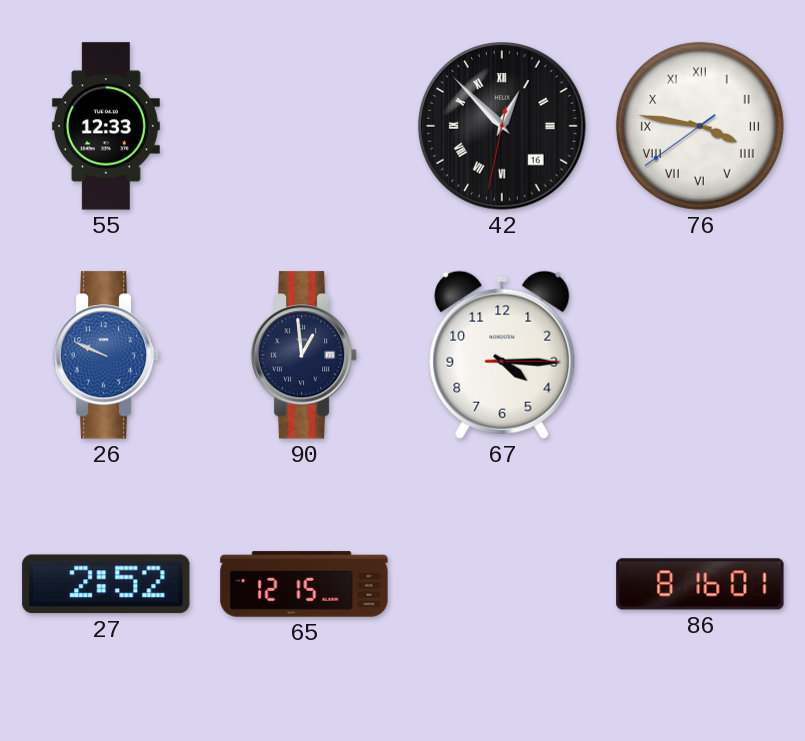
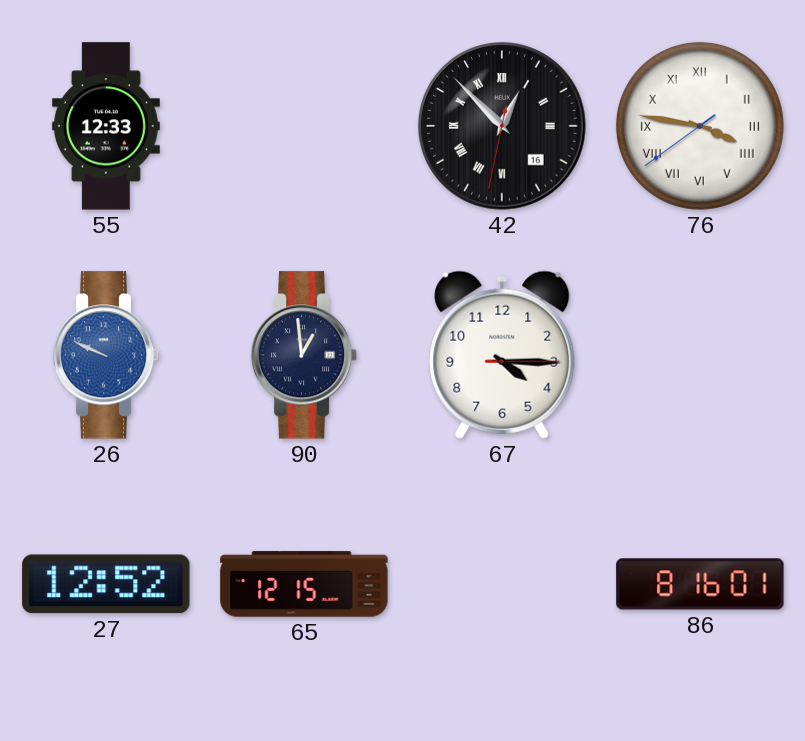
27: 2:52 -> 12:52
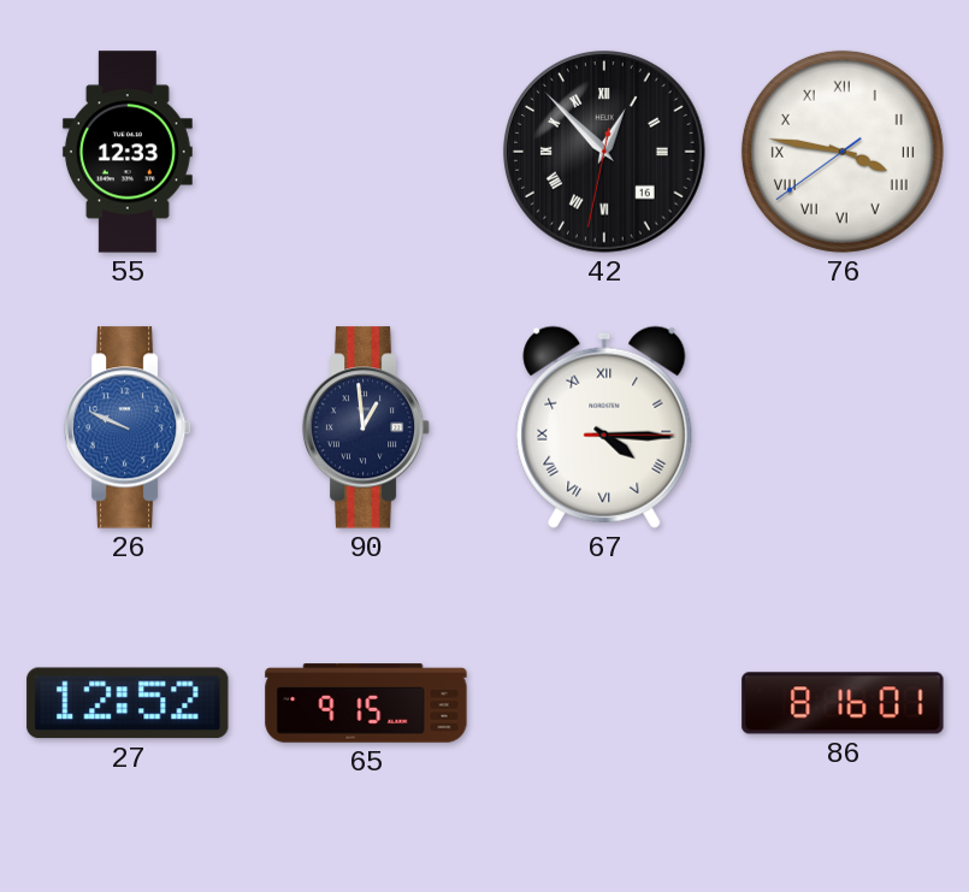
67 numerals: Arabic -> Roman
65: 12:15 -> 9:15
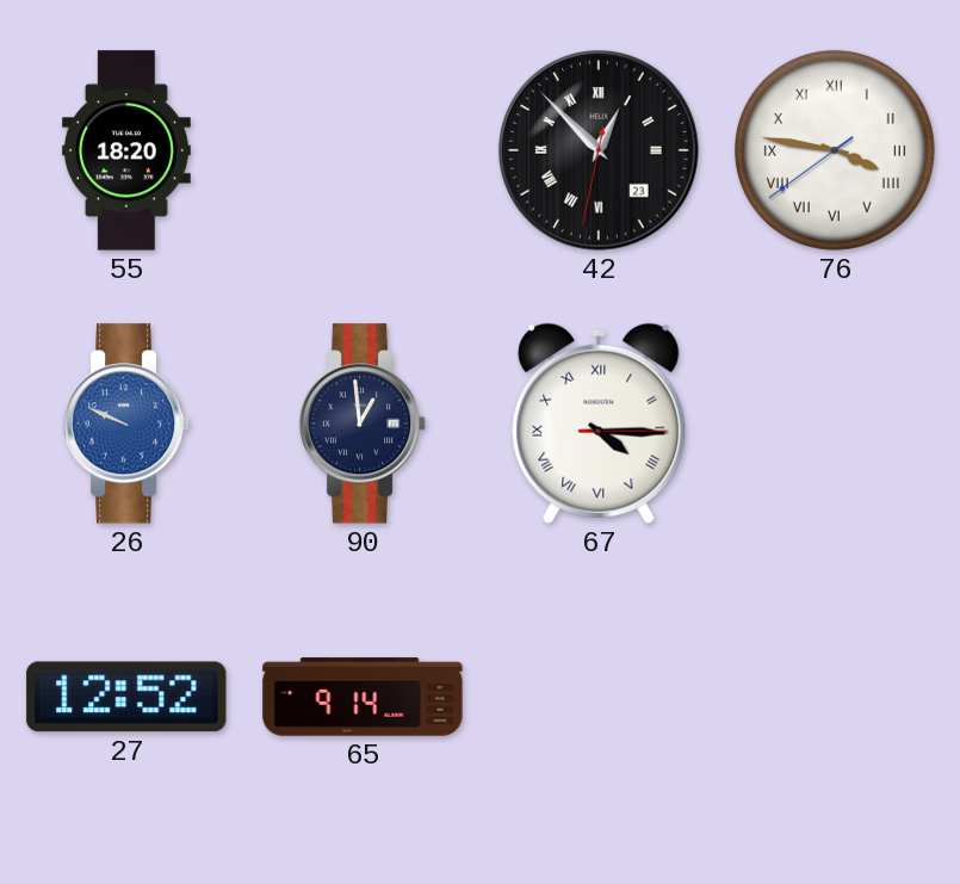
55: 12:33 -> 18:20
42 date: 16 -> 23
65: 9:15 -> 9:14
86: 8:16 -> none
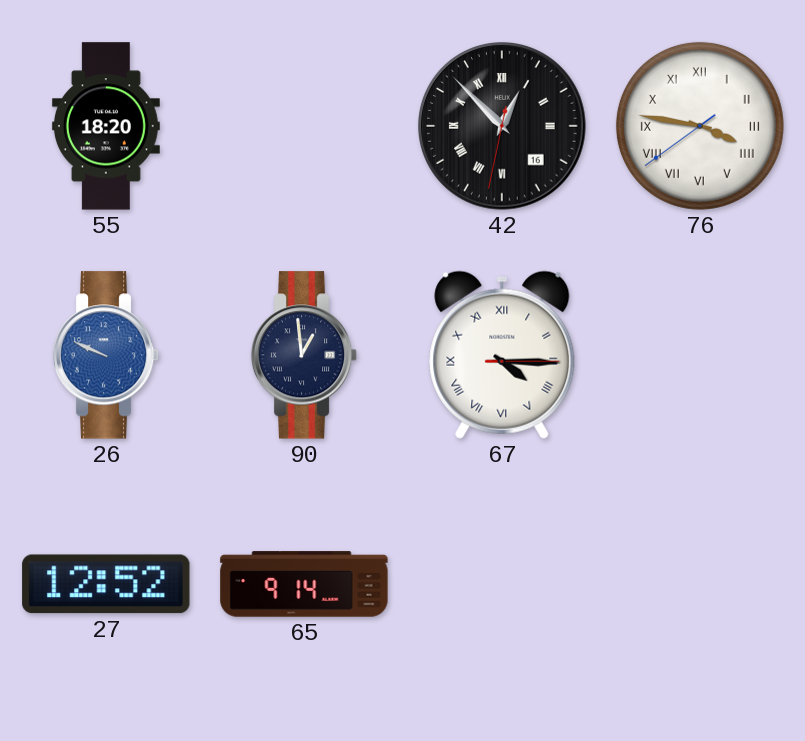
42 date: 23 -> 16
